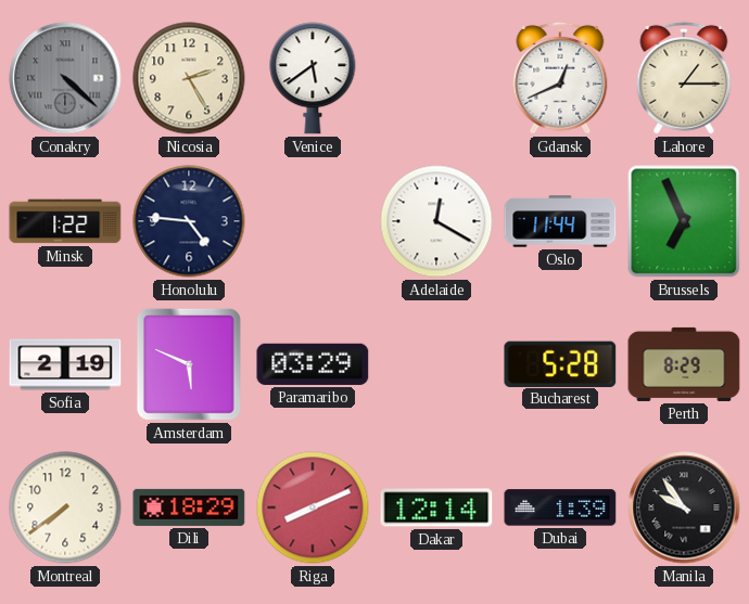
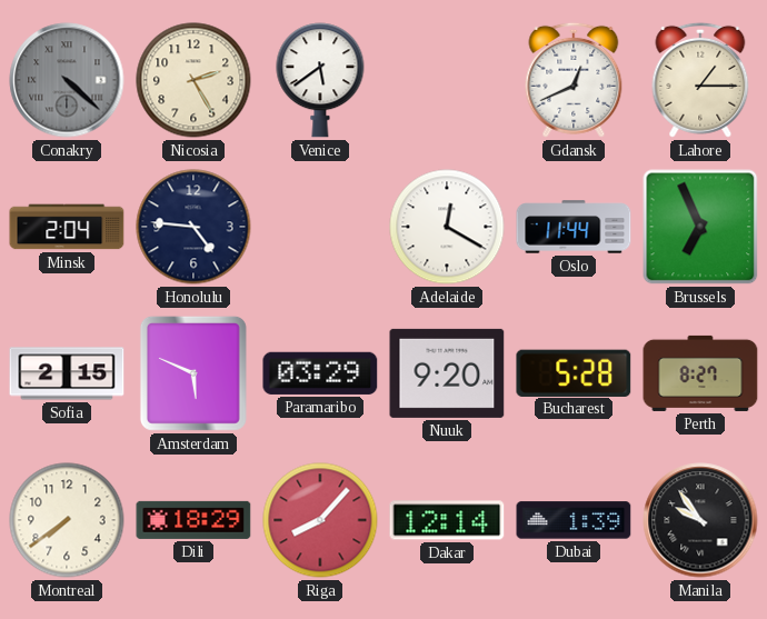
Minsk: 1:22 -> 2:04
Sofia: 2:19 -> 2:15
Nuuk: none -> 9:20
Perth: 8:29 -> 8:27
Riga: 8:11 -> 8:07
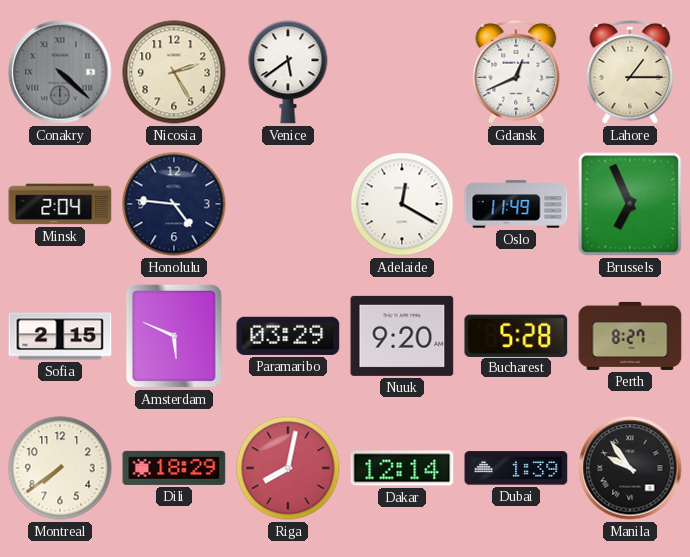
Oslo: 11:44 -> 11:49
Riga: 8:07 -> 8:02
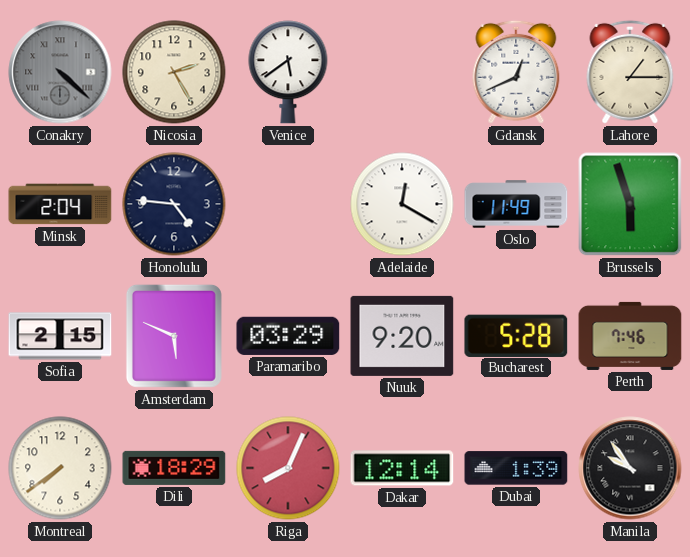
Brussels: 6:56 -> 5:57
Perth: 8:27 -> 7:46
Riga: 8:02 -> 8:04
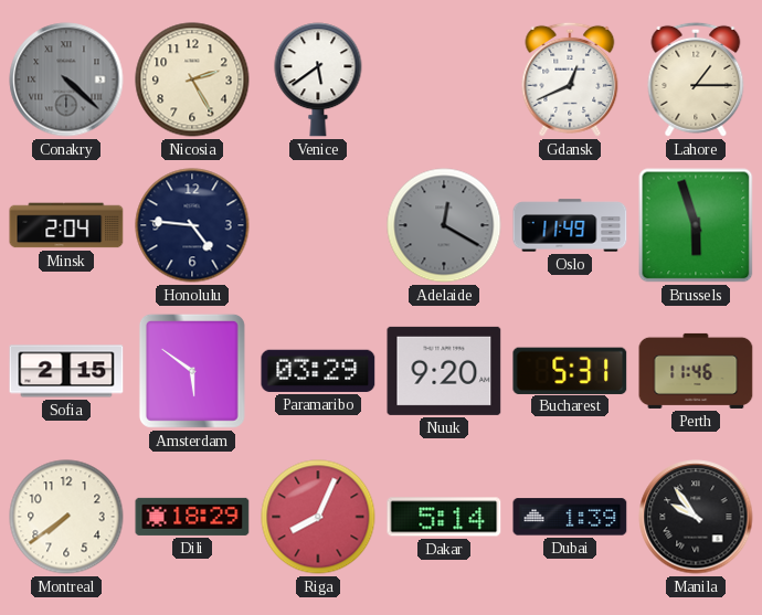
Adelaide dial: white -> grey
Amsterdam: 5:49 -> 5:51
Bucharest: 5:28 -> 5:31
Perth: 7:46 -> 11:46
Dakar: 12:14 -> 5:14
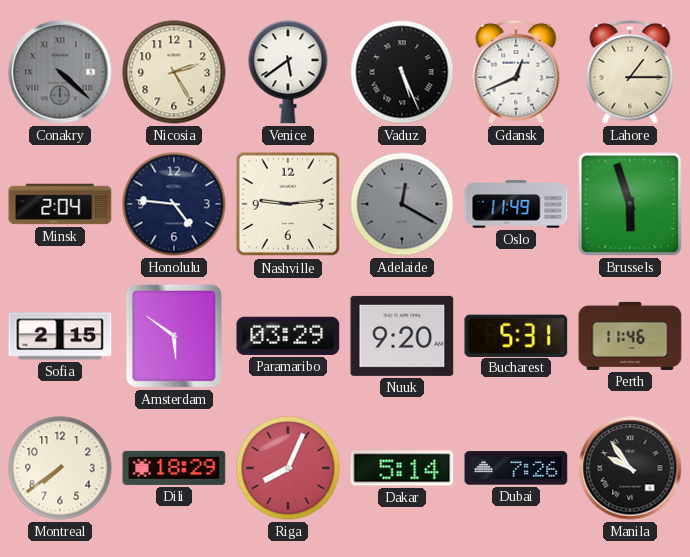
Vaduz: none -> 5:26
Nashville: none -> 9:14
Dubai: 1:39 -> 7:26
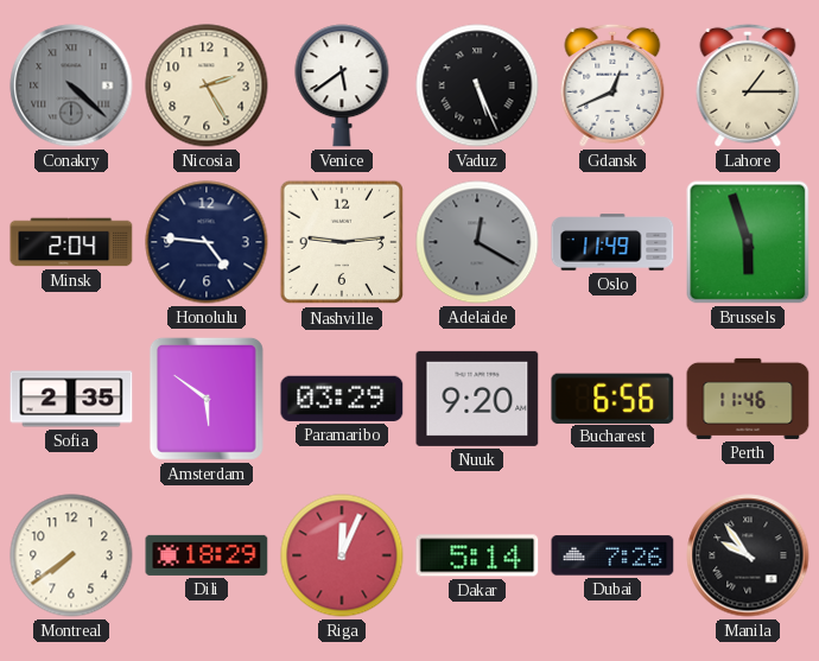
Sofia: 2:15 -> 2:35
Bucharest: 5:31 -> 6:56
Riga: 8:04 -> 12:04
